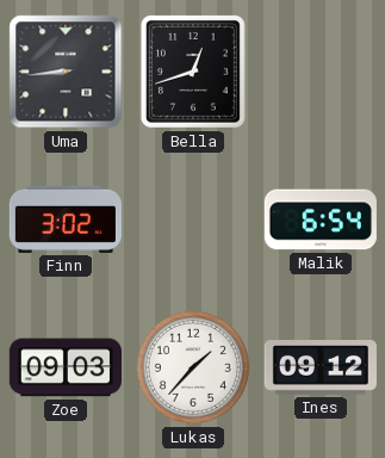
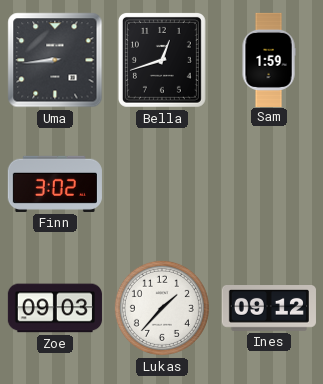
Sam: none -> 1:59
Malik: 6:54 -> none
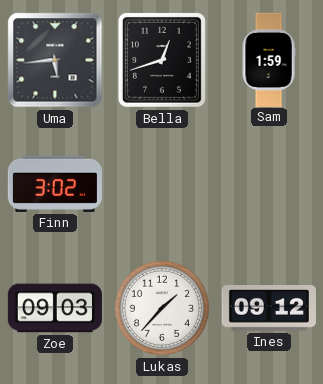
Uma: 8:44 -> 5:44
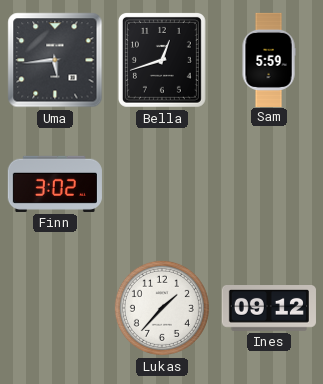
Sam: 1:59 -> 5:59
Zoe: 09:03 -> none
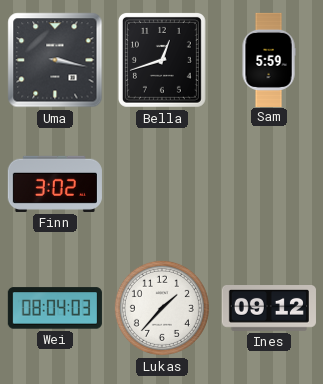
Uma: 5:44 -> 3:17
Wei: none -> 08:04
